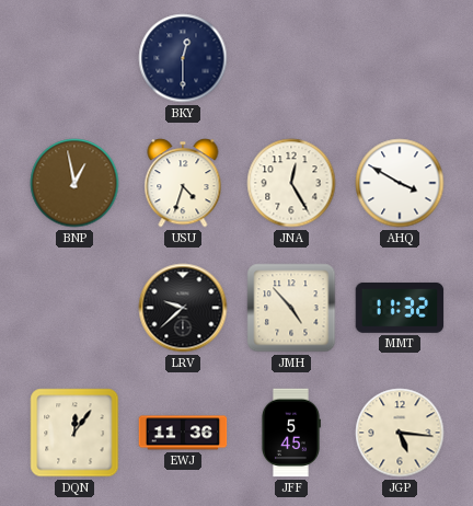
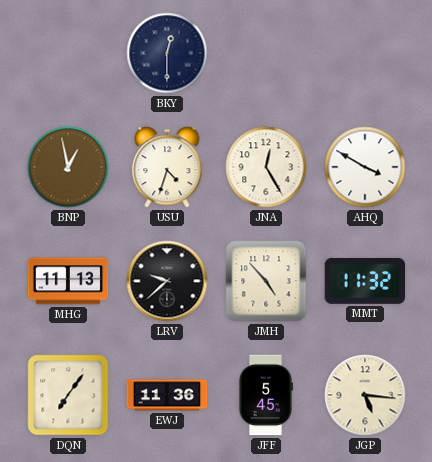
MHG: none -> 11:13
DQN: 12:06 -> 7:06
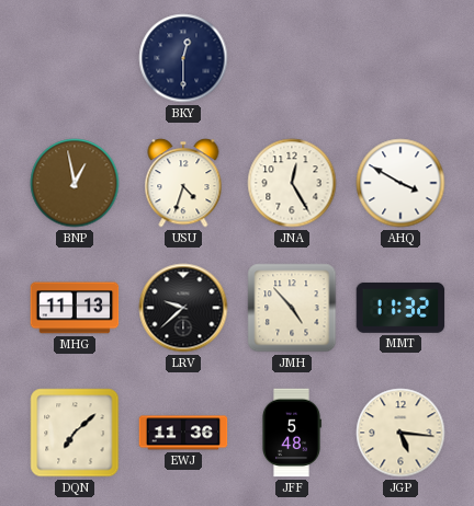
DQN: 7:06 -> 7:08
JFF: 5:45 -> 5:48
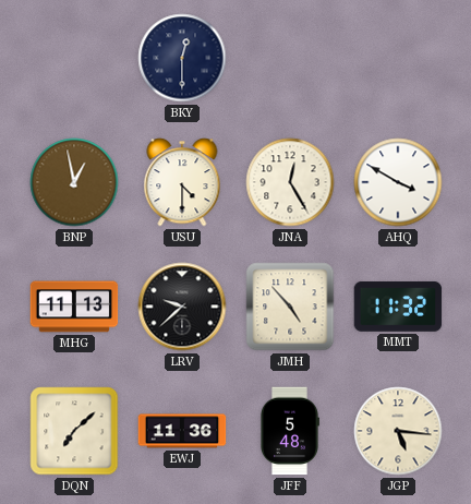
USU: 4:33 -> 4:30
